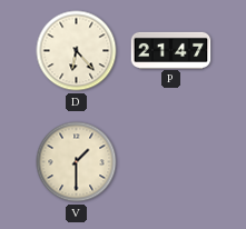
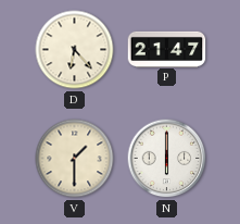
N: none -> 6:00
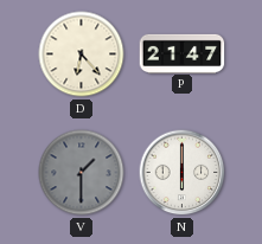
V dial: cream -> grey
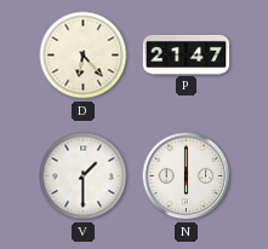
V dial: grey -> white
